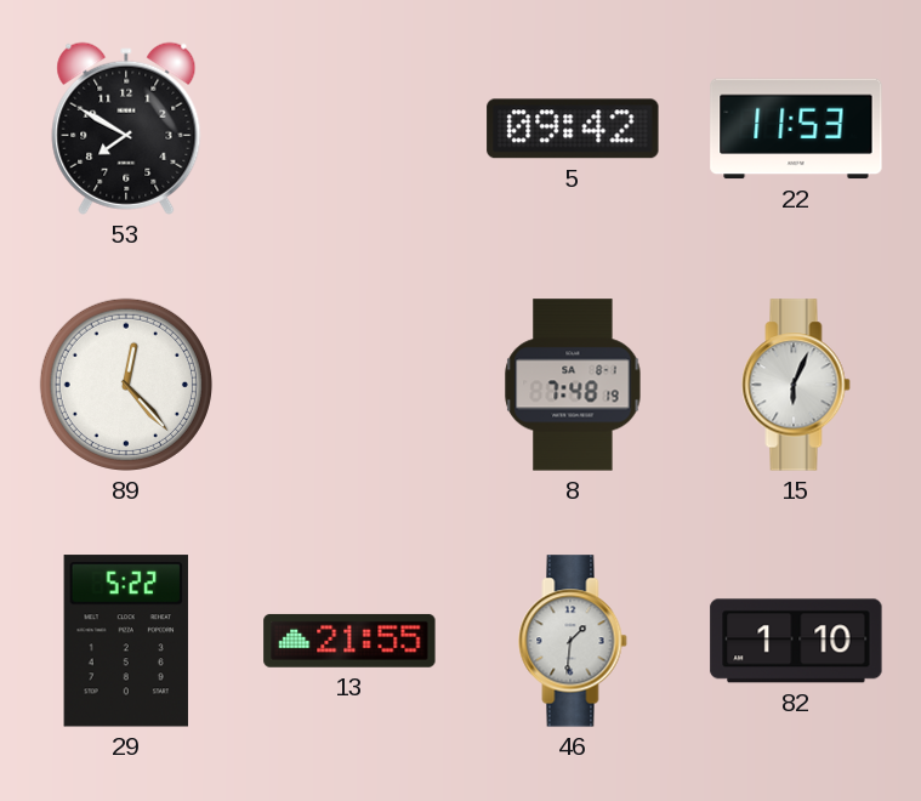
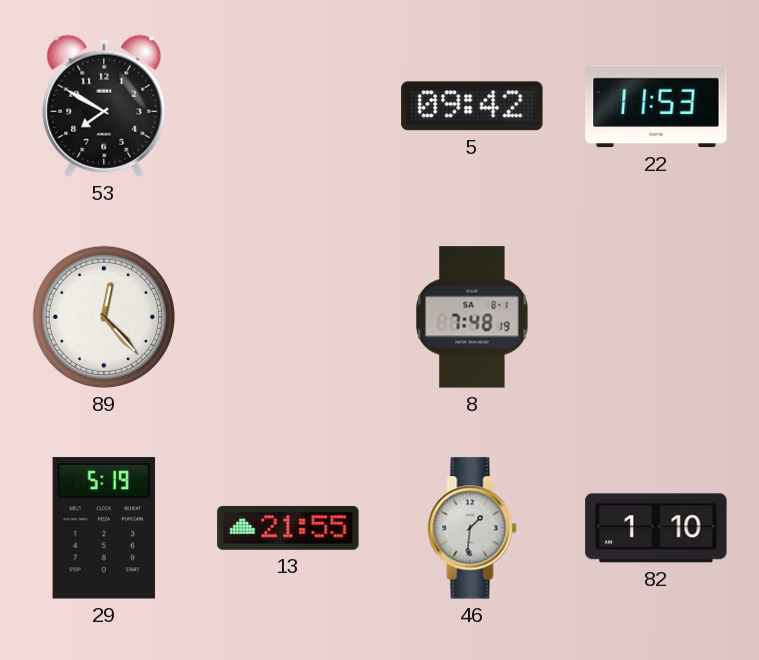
15: 6:04 -> none
29: 5:22 -> 5:19
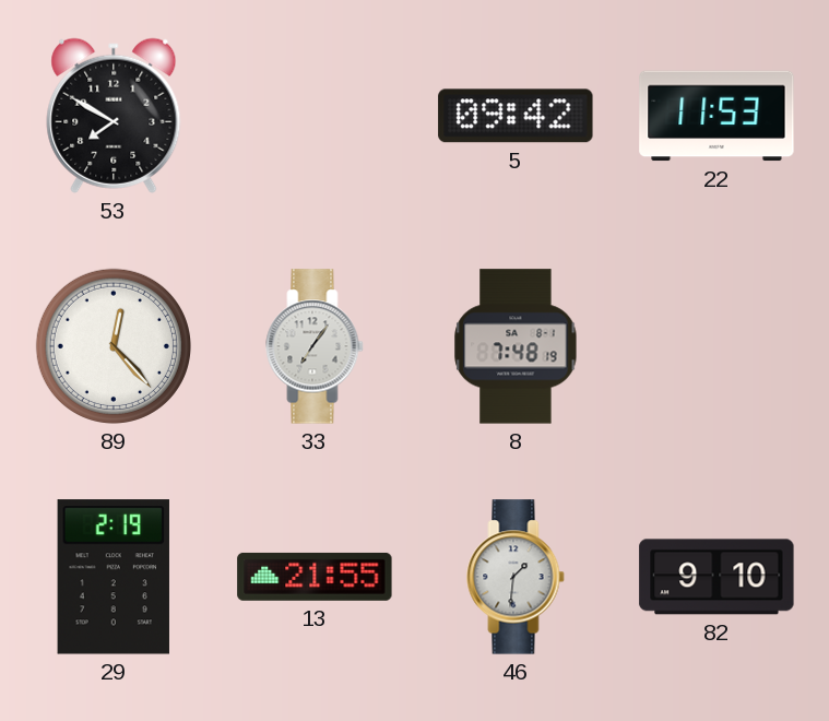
33: none -> 7:06
29: 5:19 -> 2:19
82: 1:10 -> 9:10
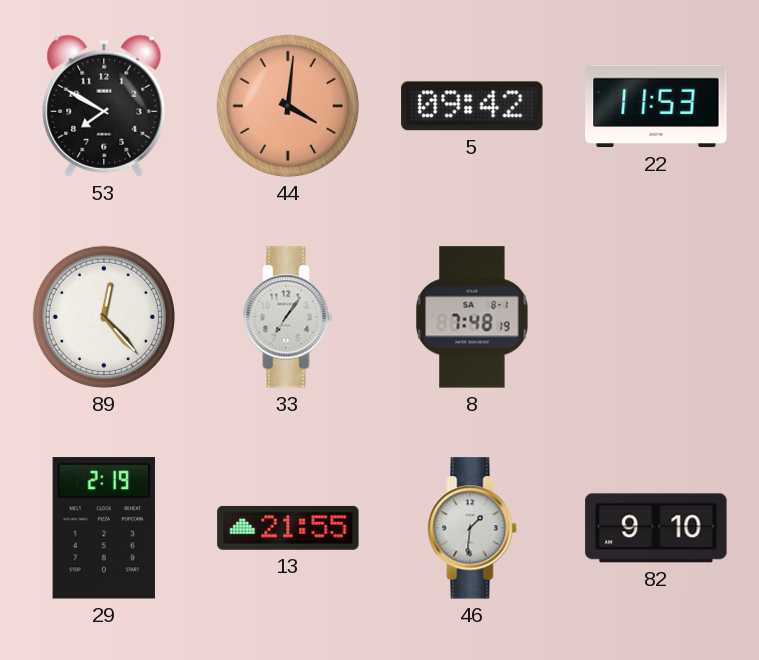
44: none -> 4:01
